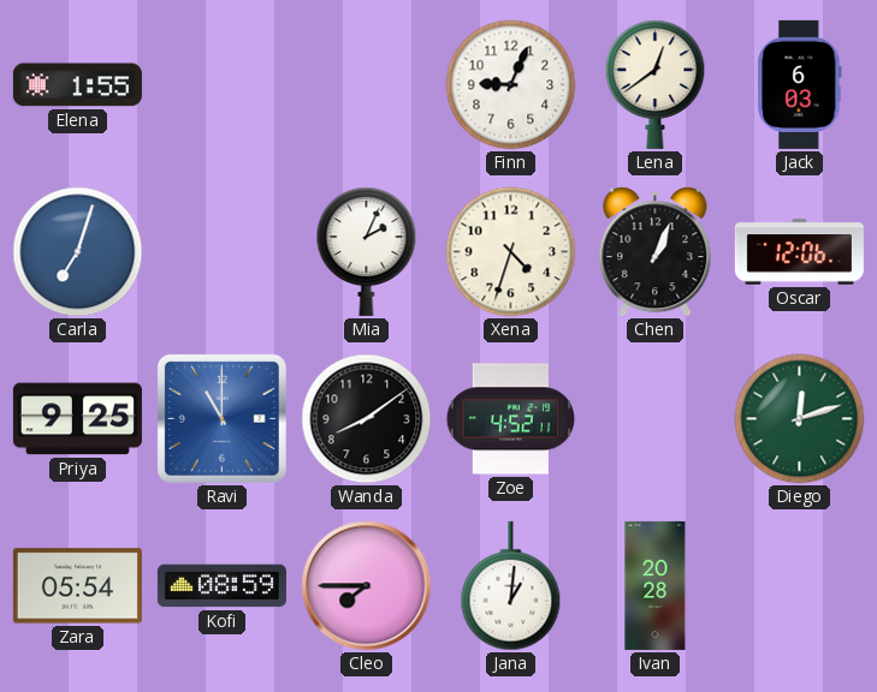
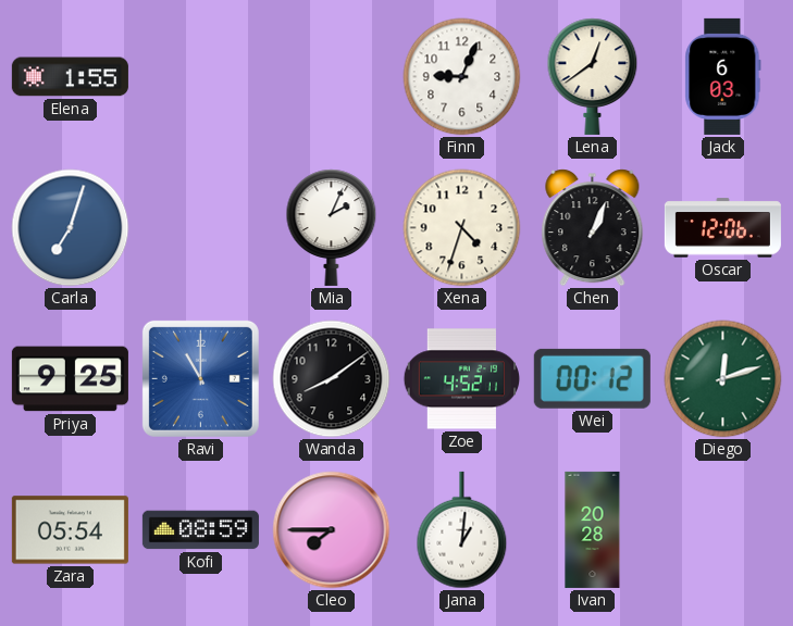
Wei: none -> 00:12
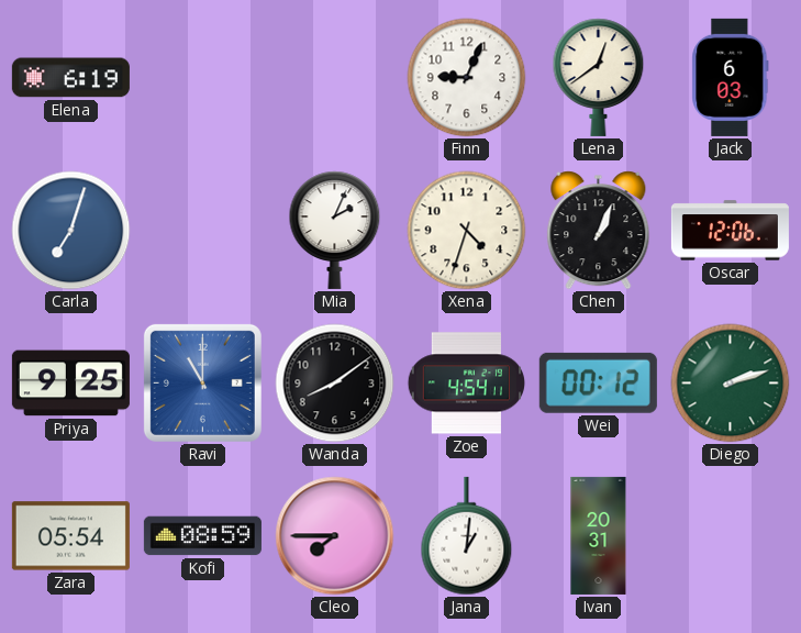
Elena: 1:55 -> 6:19
Zoe: 4:52 -> 4:54
Diego: 12:12 -> 2:12
Ivan: 20:28 -> 20:31
